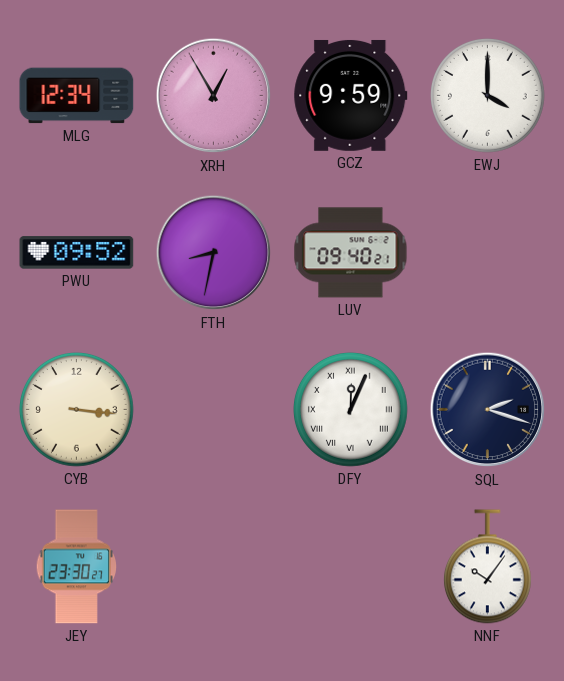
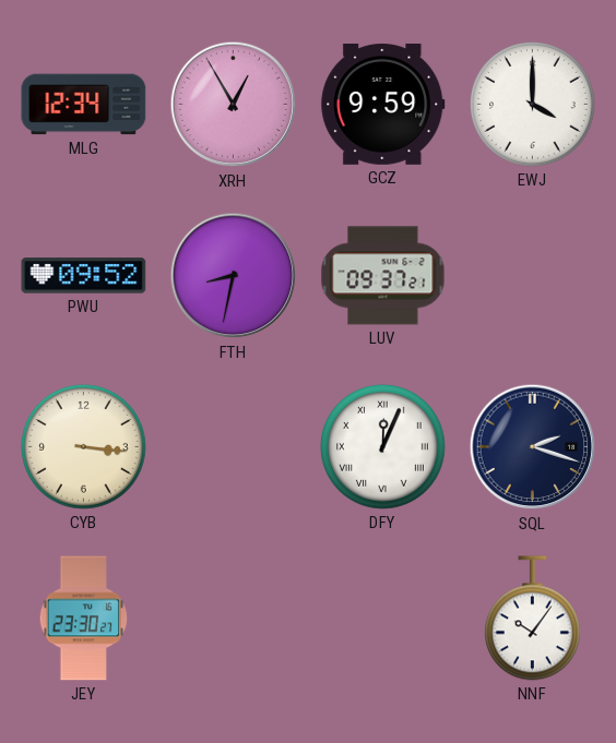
LUV: 09:40 -> 09:37
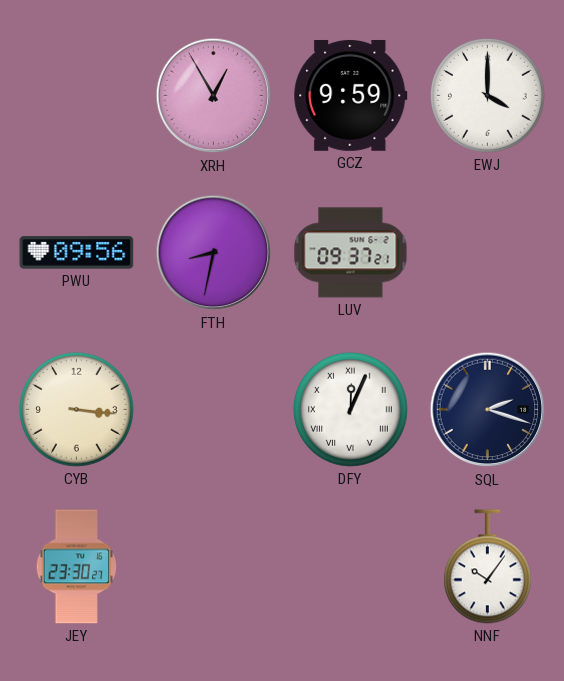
MLG: 12:34 -> none
PWU: 09:52 -> 09:56
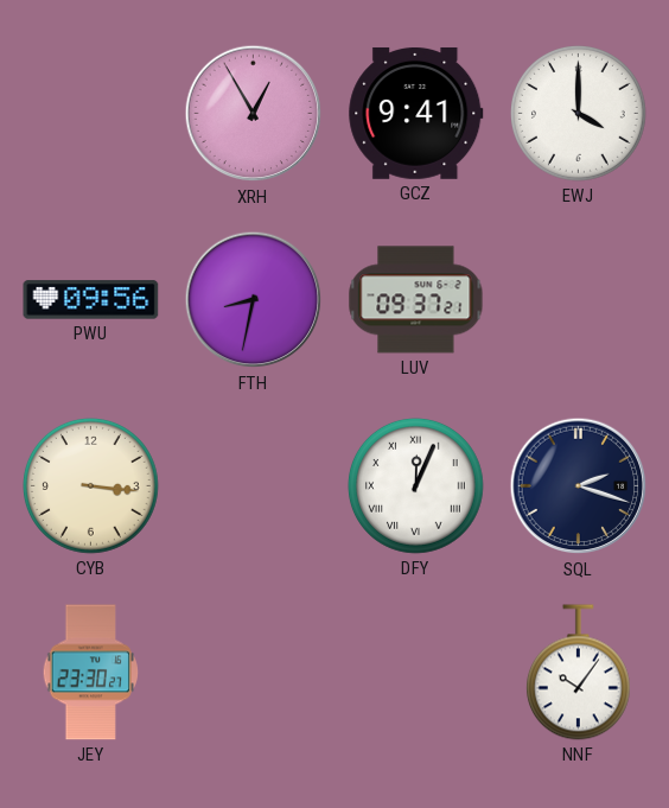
GCZ: 9:59 -> 9:41
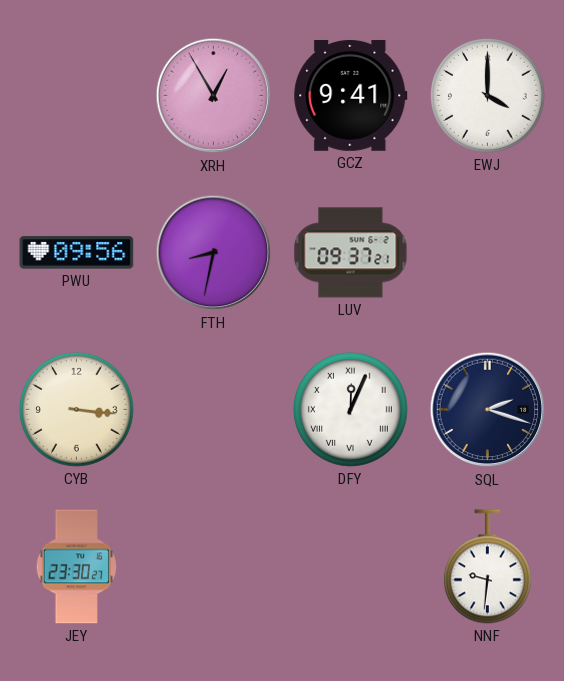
NNF: 10:06 -> 9:31
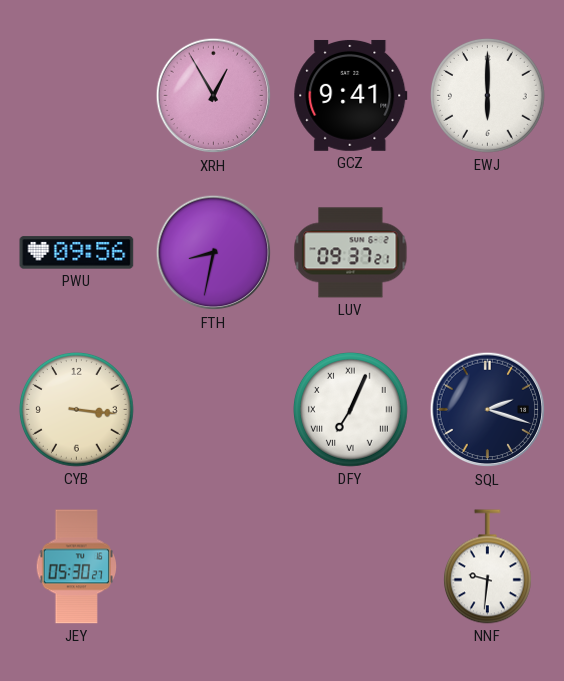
EWJ: 4:00 -> 6:00
DFY: 12:04 -> 7:04
JEY: 23:30 -> 05:30
